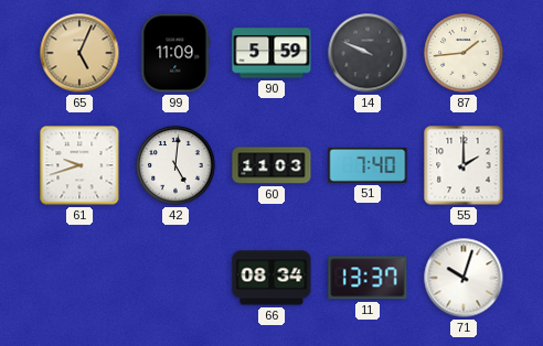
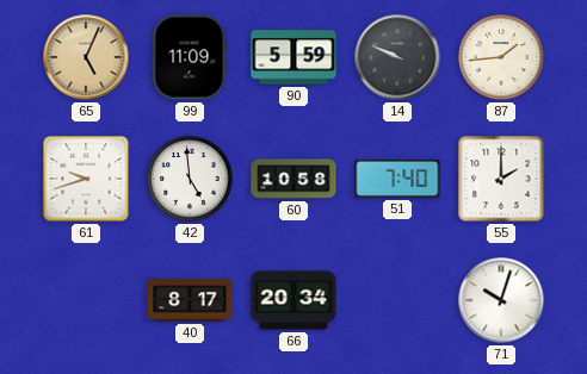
42: 5:01 -> 4:59
60: 11:03 -> 10:58
40: none -> 8:17
66: 08:34 -> 20:34
11: 13:37 -> none
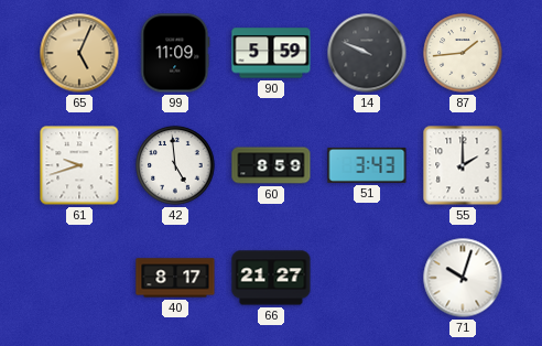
60: 10:58 -> 8:59
51: 7:40 -> 3:43
66: 20:34 -> 21:27
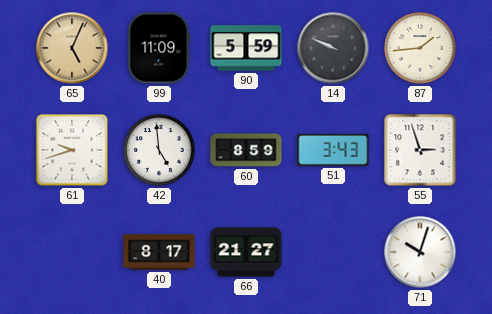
55: 2:00 -> 2:57
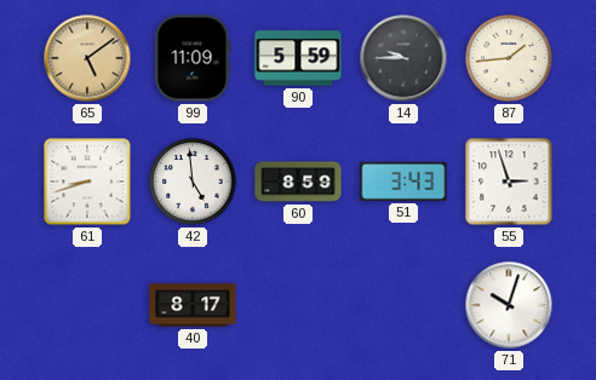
65: 5:04 -> 5:09
14: 9:49 -> 9:45
61: 9:42 -> 8:42
66: 21:27 -> none
